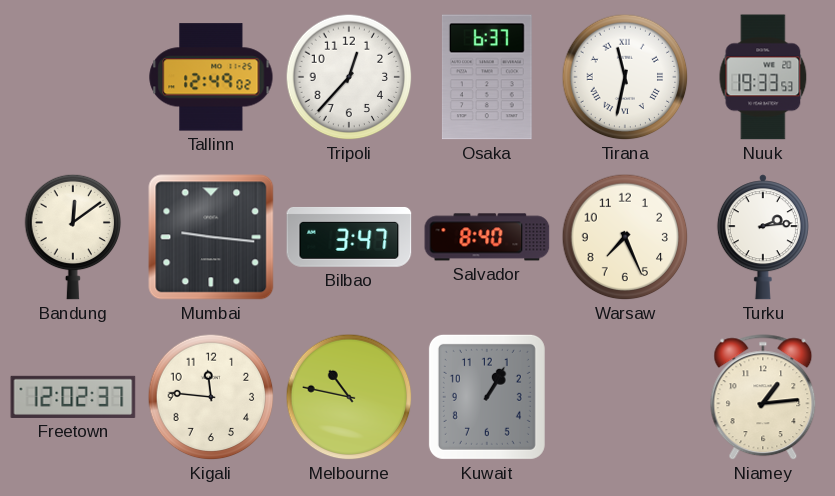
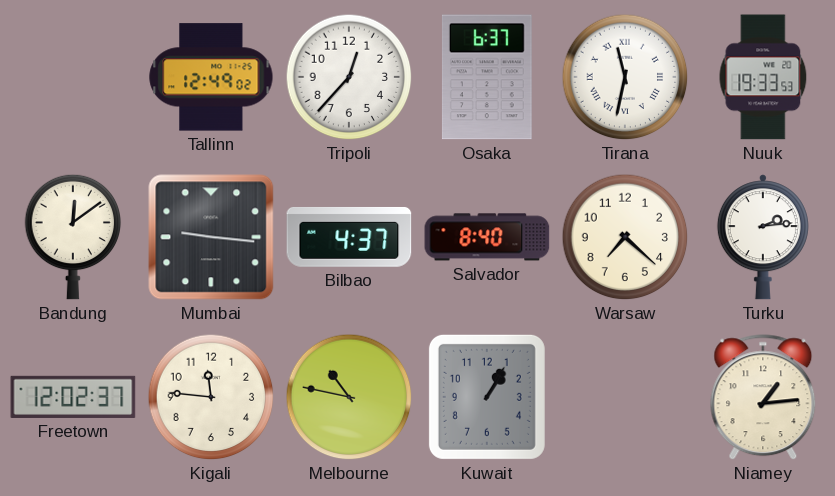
Bilbao: 3:47 -> 4:37
Warsaw: 7:26 -> 7:22
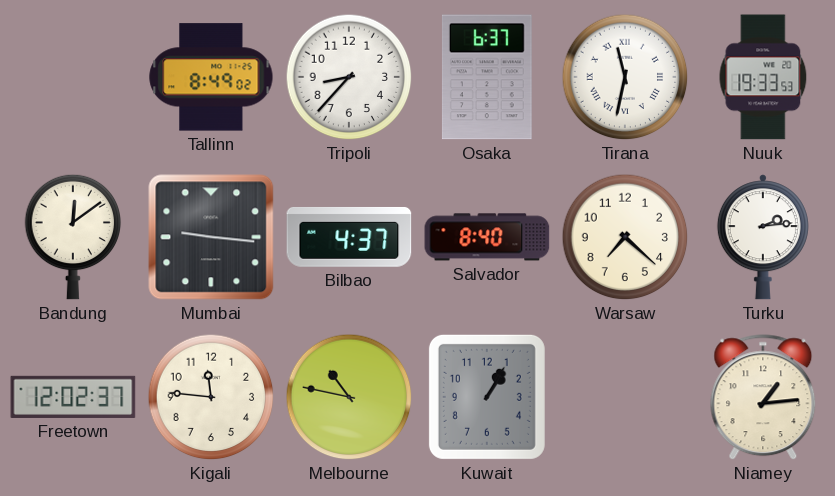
Tallinn: 12:49 -> 8:49
Tripoli: 12:37 -> 8:37
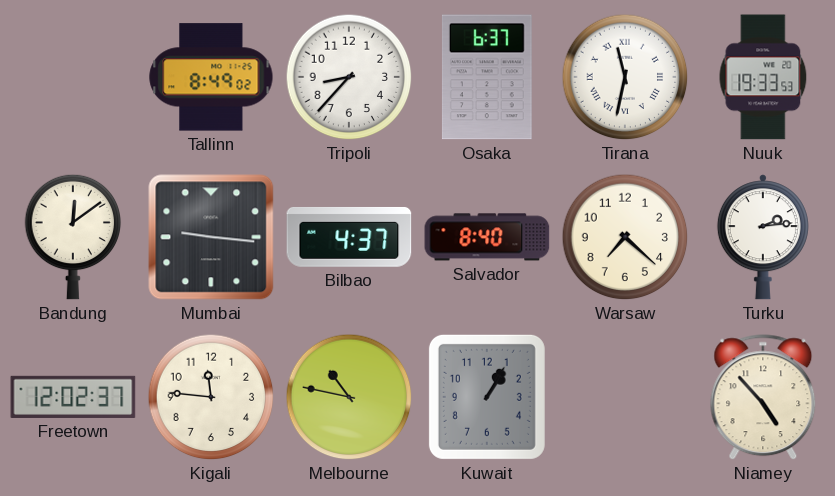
Niamey: 1:14 -> 4:53
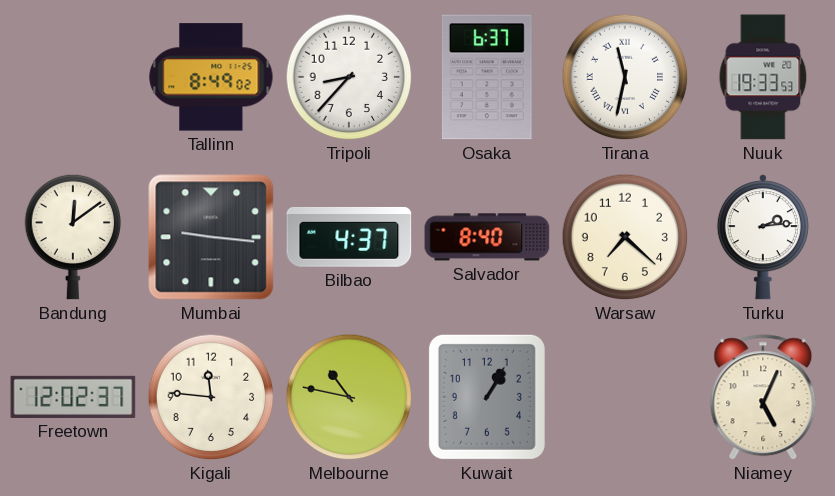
Niamey: 4:53 -> 5:04
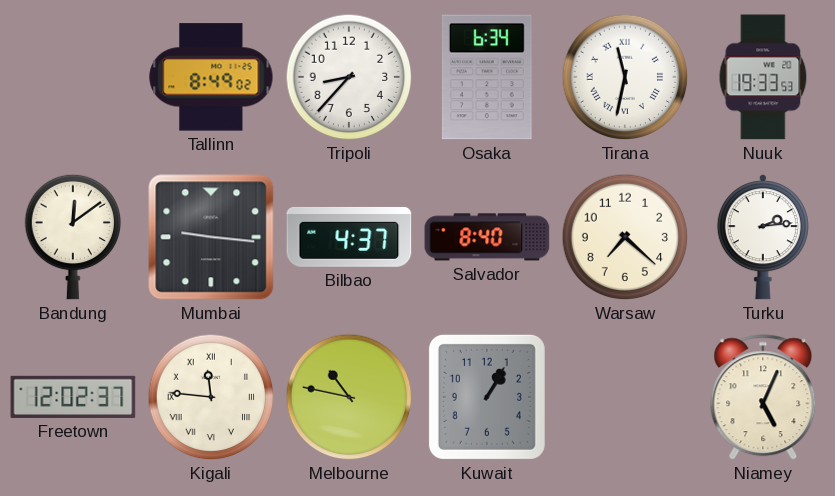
Osaka: 6:37 -> 6:34
Kigali numerals: Arabic -> Roman
